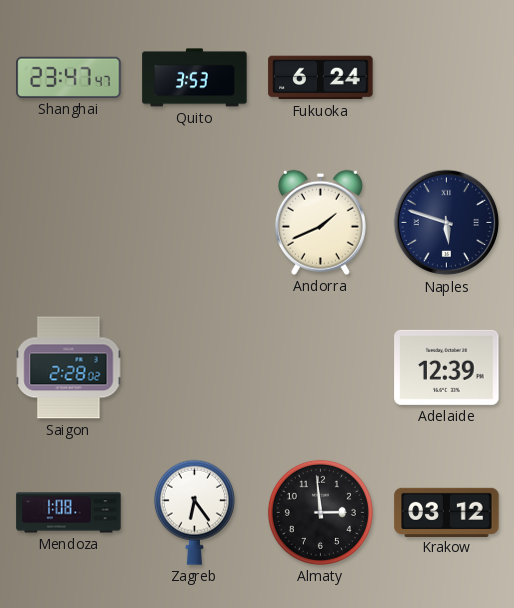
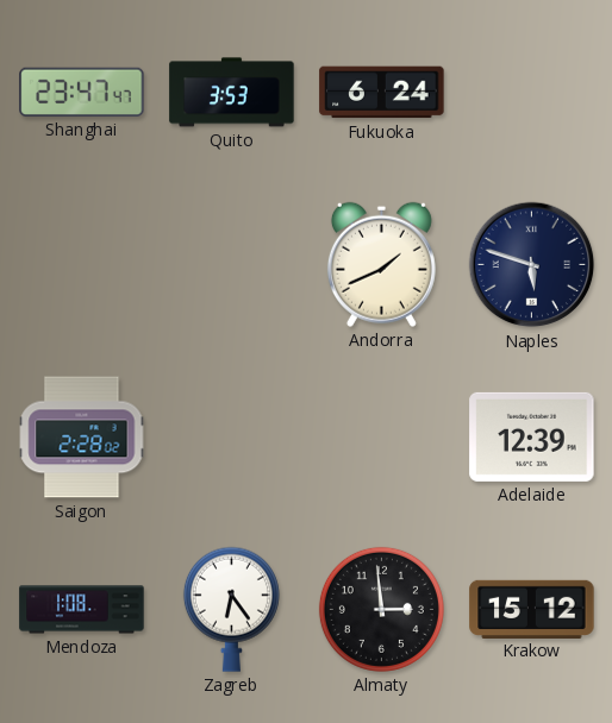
Krakow: 03:12 -> 15:12
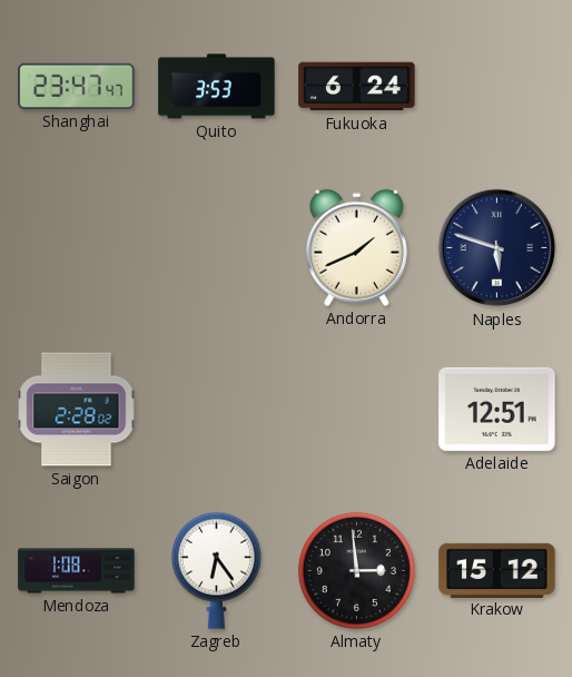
Adelaide: 12:39 -> 12:51
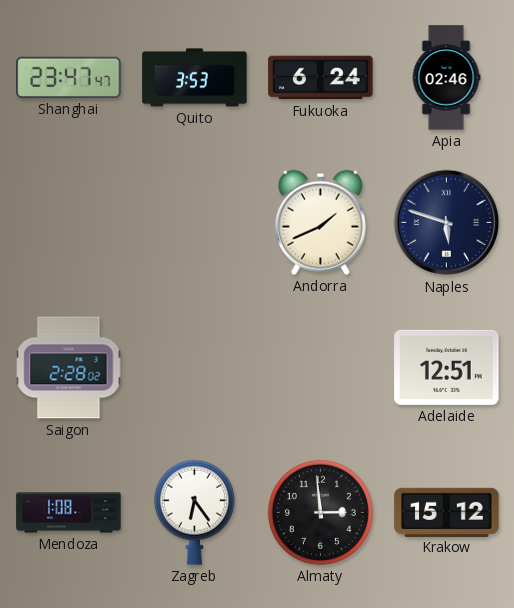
Apia: none -> 02:46
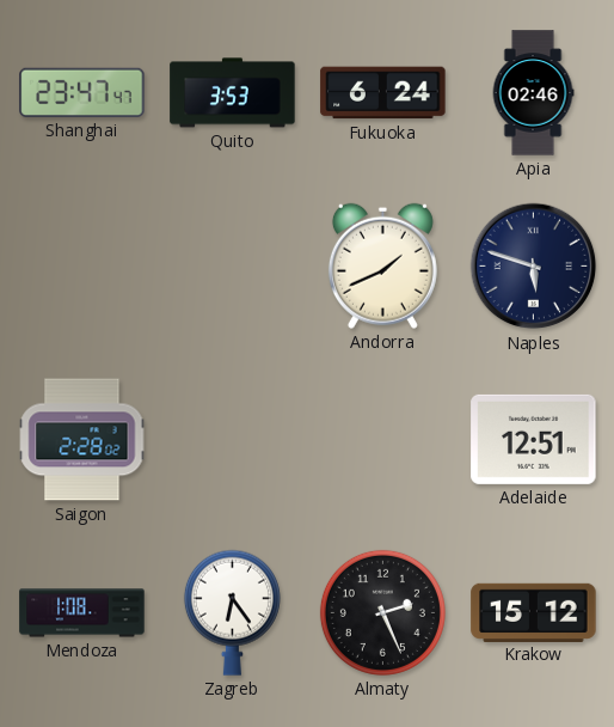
Almaty: 2:59 -> 2:26
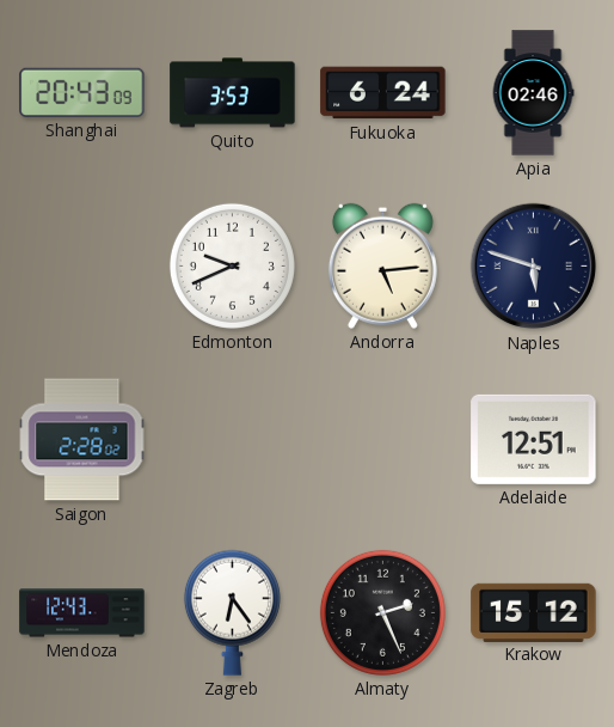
Shanghai: 23:47 -> 20:43
Edmonton: none -> 9:41
Andorra: 1:41 -> 5:14
Mendoza: 1:08 -> 12:43
